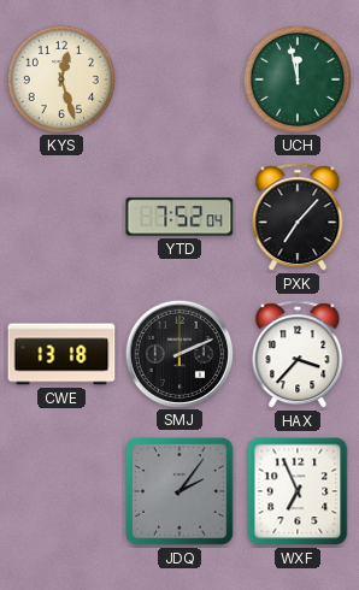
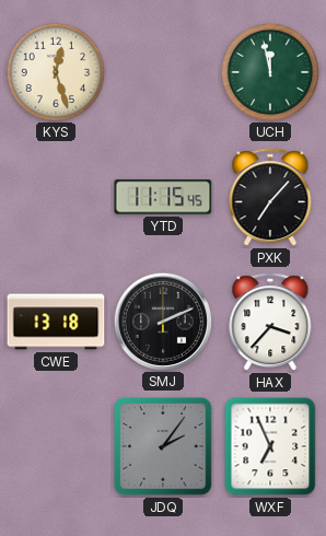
YTD: 7:52 -> 11:15
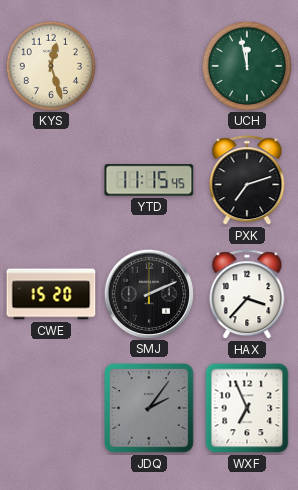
PXK: 7:07 -> 7:12
CWE: 13:18 -> 15:20
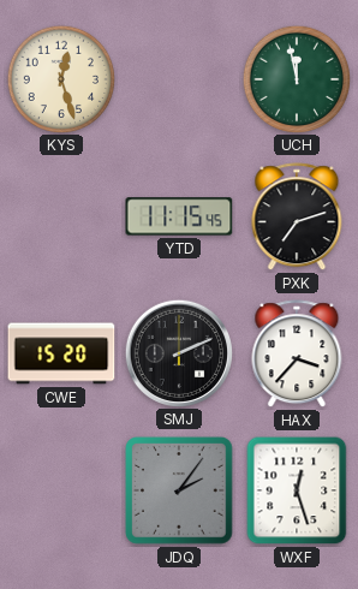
WXF: 6:56 -> 12:27
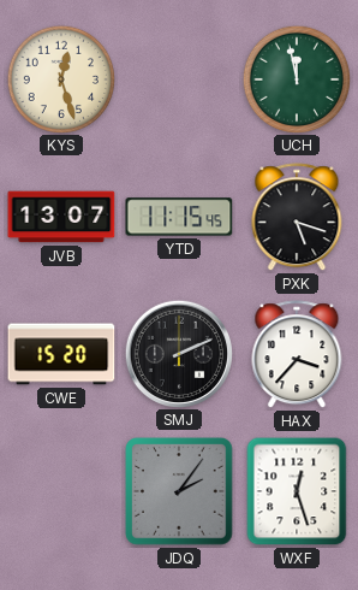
JVB: none -> 13:07
PXK: 7:12 -> 5:18
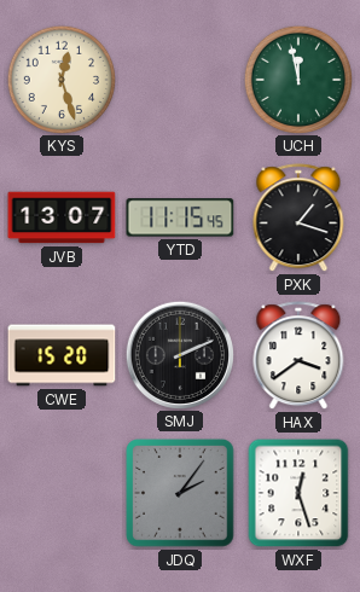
PXK: 5:18 -> 1:18
HAX: 3:37 -> 3:39
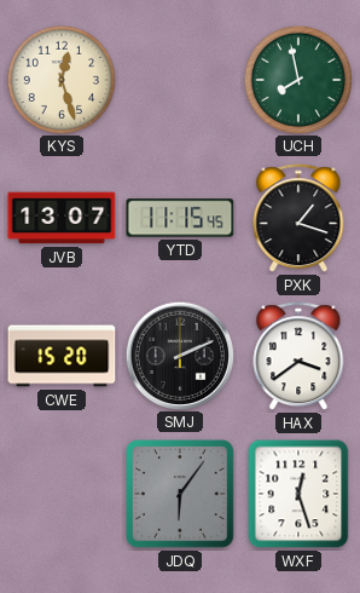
UCH: 11:58 -> 7:58
JDQ: 2:06 -> 6:06
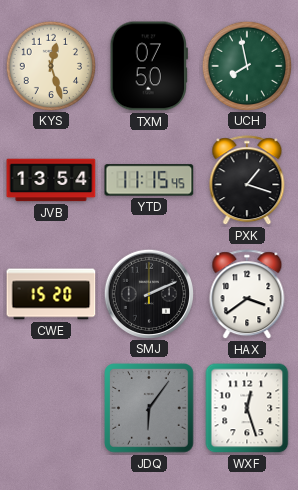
TXM: none -> 07:50
JVB: 13:07 -> 13:54
